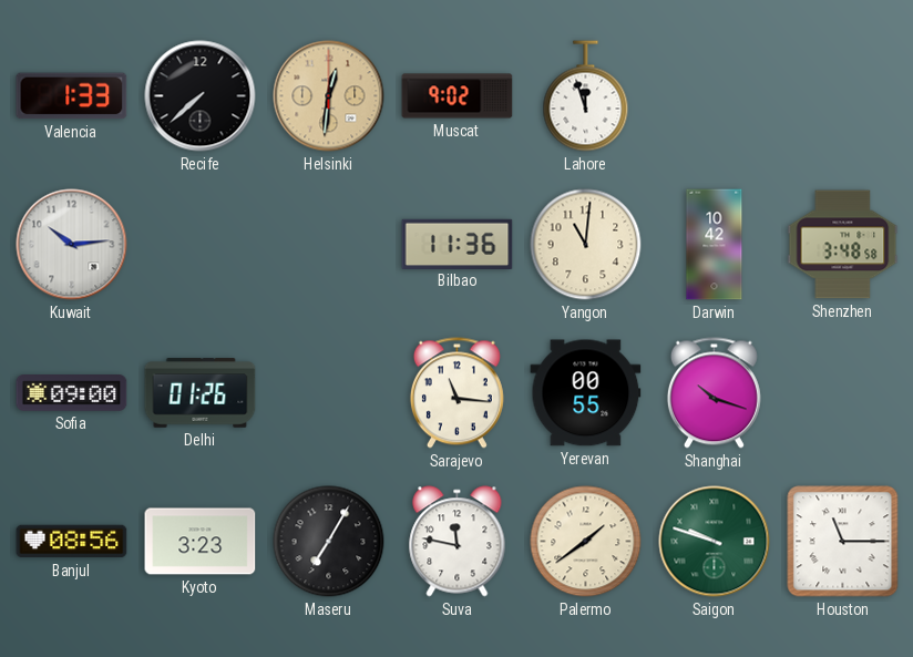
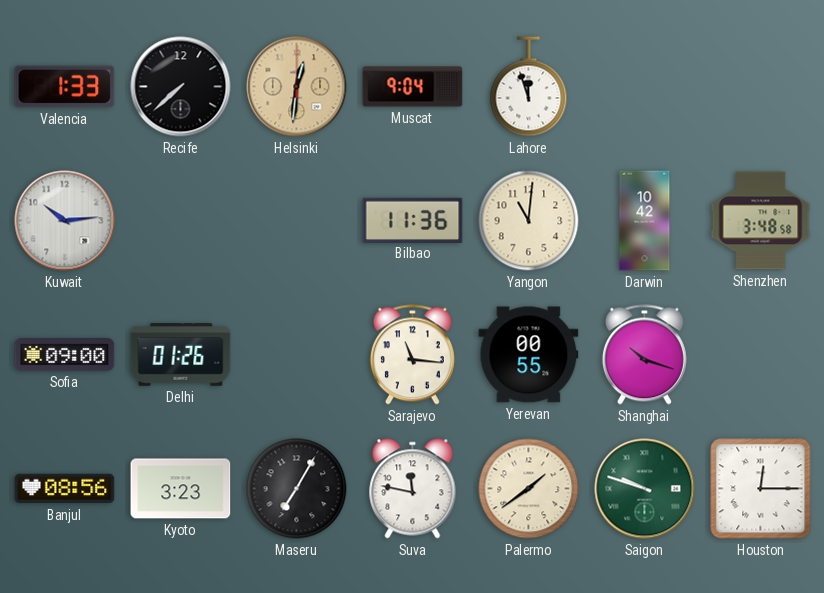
Muscat: 9:02 -> 9:04
Houston: 11:15 -> 12:15
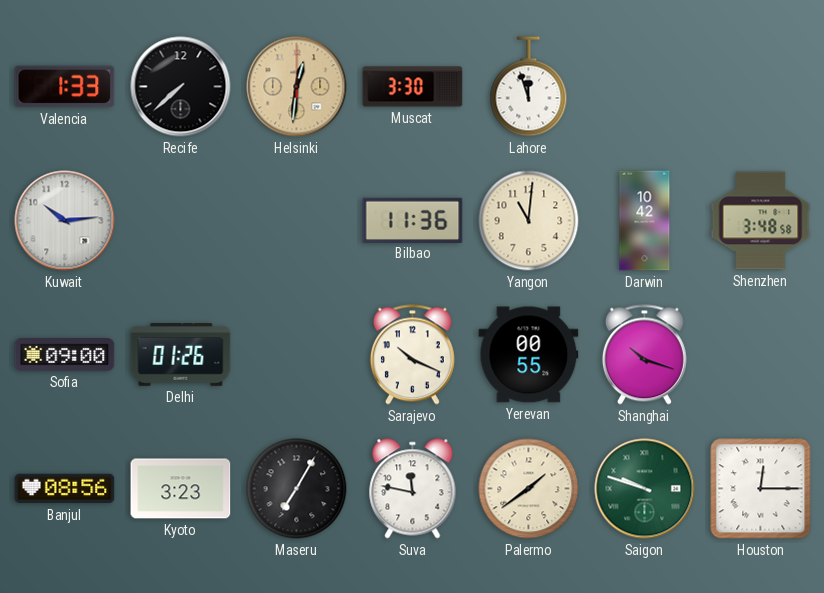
Muscat: 9:04 -> 3:30
Sarajevo: 11:16 -> 10:19
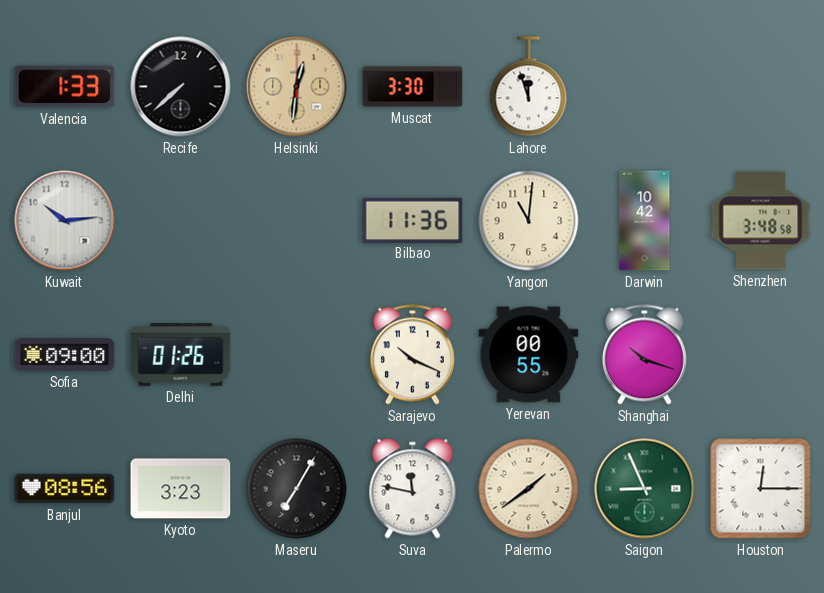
Saigon: 9:48 -> 8:56
